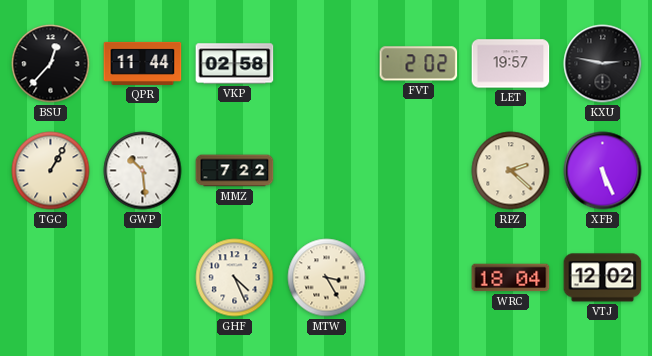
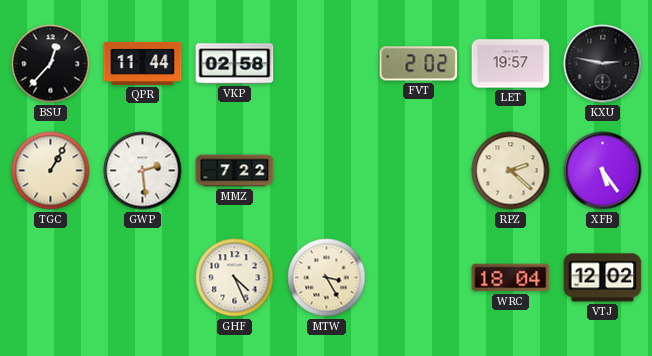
GWP: 10:29 -> 2:29
XFB: 5:26 -> 5:24
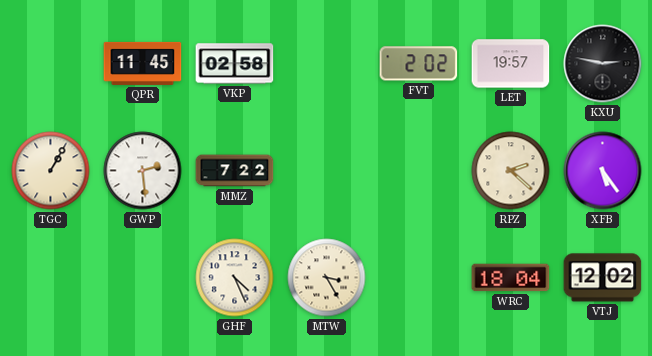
BSU: 12:37 -> none
QPR: 11:44 -> 11:45
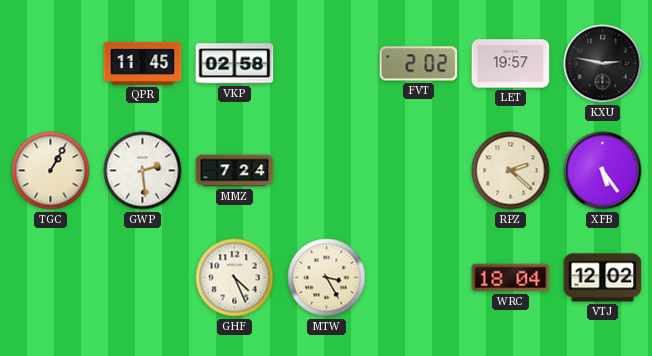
MMZ: 7:22 -> 7:24
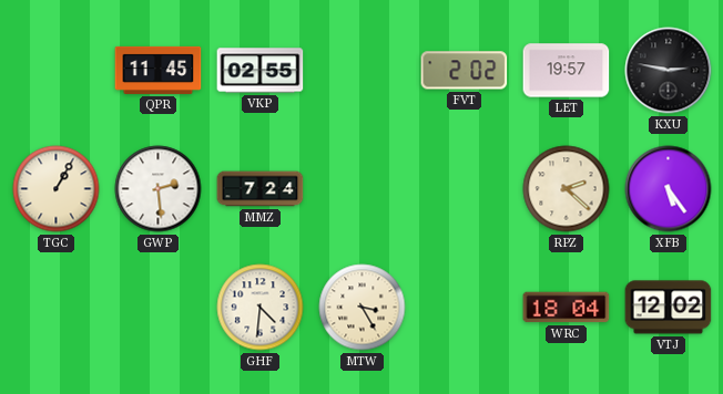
VKP: 02:58 -> 02:55
GHF: 4:26 -> 4:31
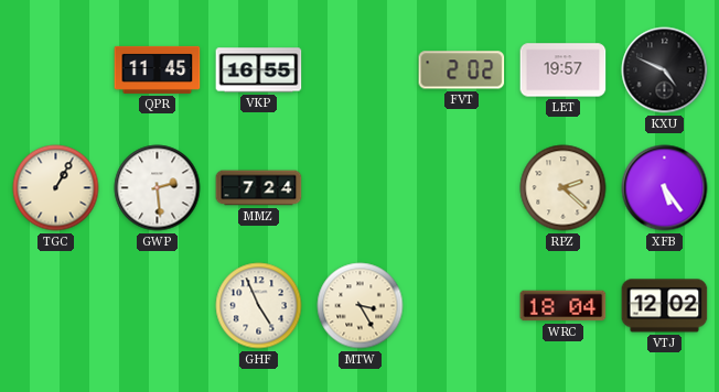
VKP: 02:55 -> 16:55
KXU: 2:47 -> 4:49
GHF: 4:31 -> 4:56
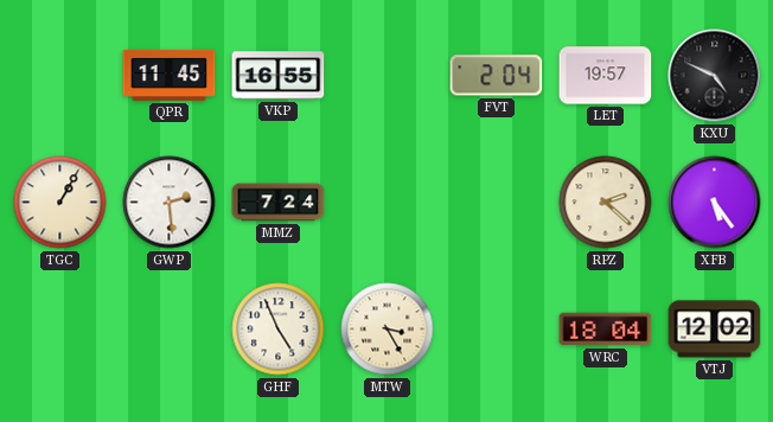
FVT: 2:02 -> 2:04
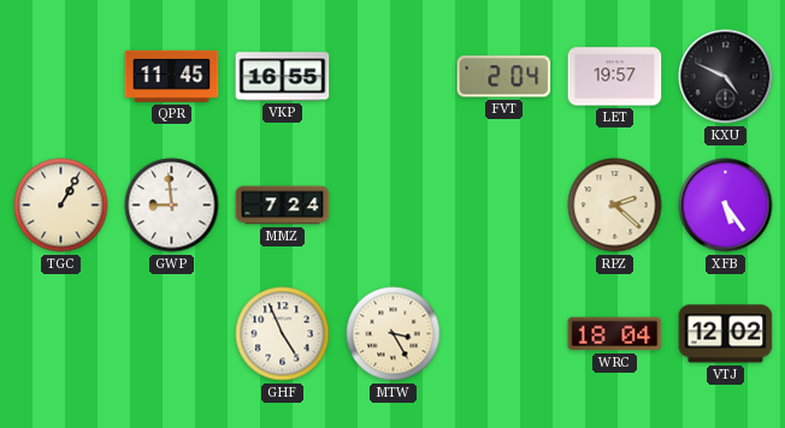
GWP: 2:29 -> 8:59
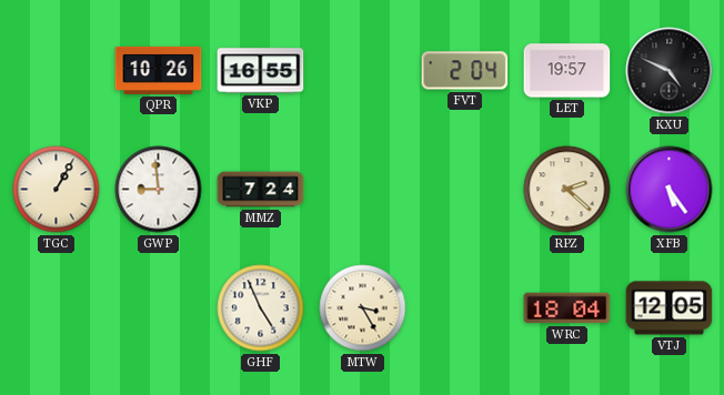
QPR: 11:45 -> 10:26
VTJ: 12:02 -> 12:05
